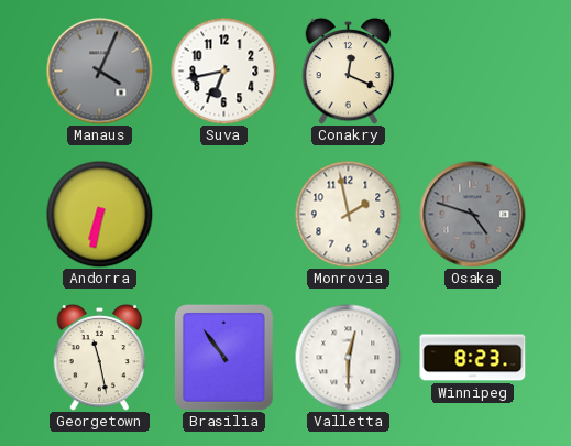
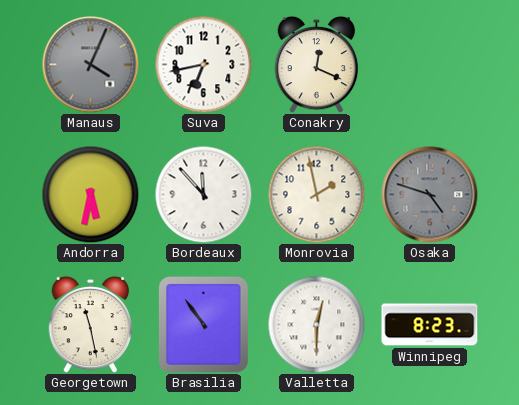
Andorra: 6:32 -> 5:32
Bordeaux: none -> 11:53
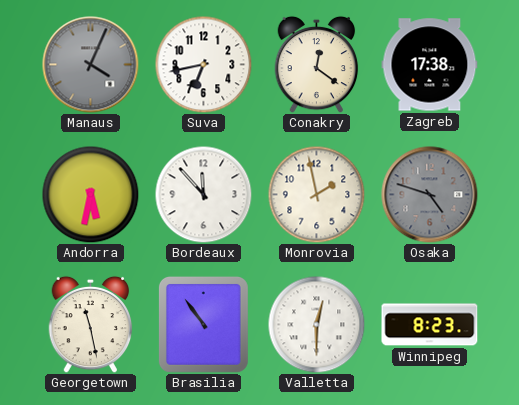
Conakry: 12:19 -> 12:21
Zagreb: none -> 17:38
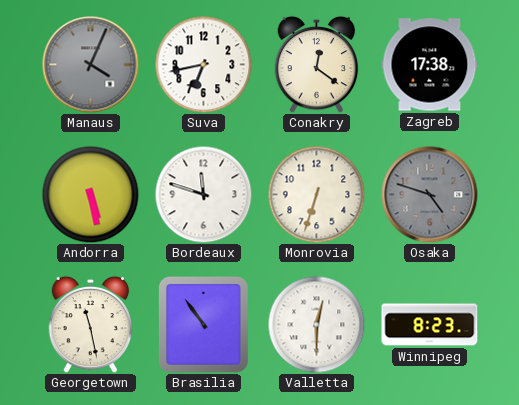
Andorra: 5:32 -> 5:28
Bordeaux: 11:53 -> 11:48
Monrovia: 1:58 -> 6:33
